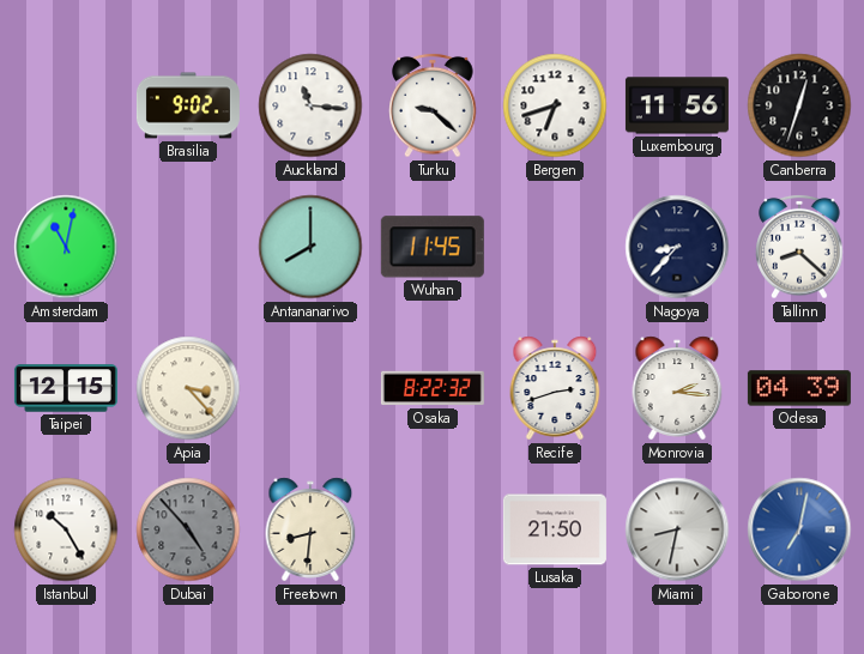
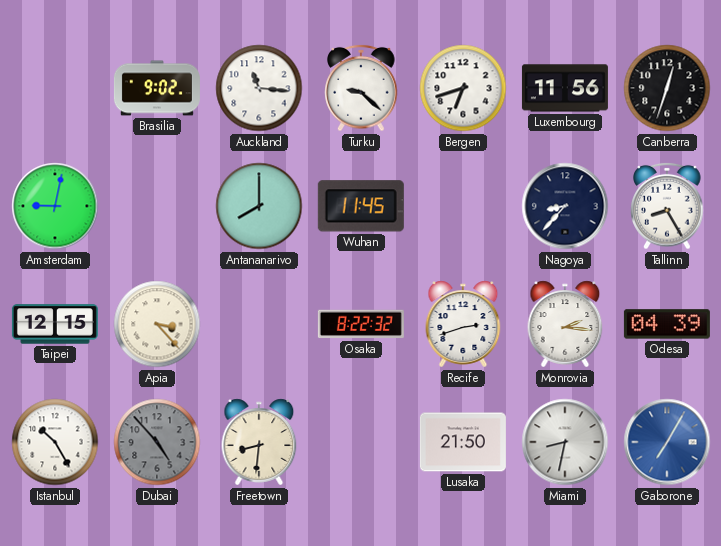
Amsterdam: 11:02 -> 9:02
Tallinn: 8:22 -> 8:25
Gaborone: 7:02 -> 7:05
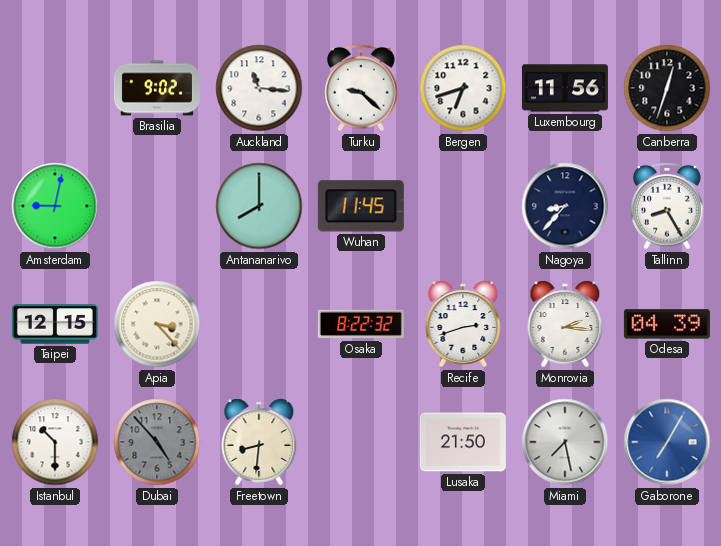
Istanbul: 10:25 -> 10:30
Miami: 8:32 -> 7:28
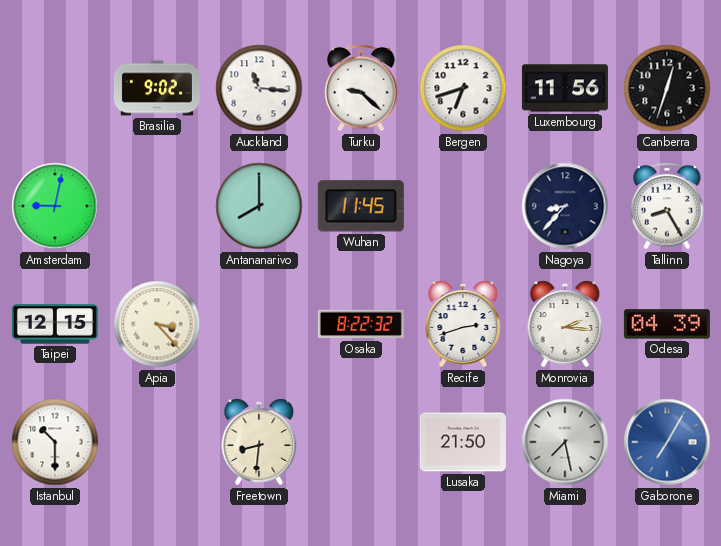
Dubai: 4:53 -> none
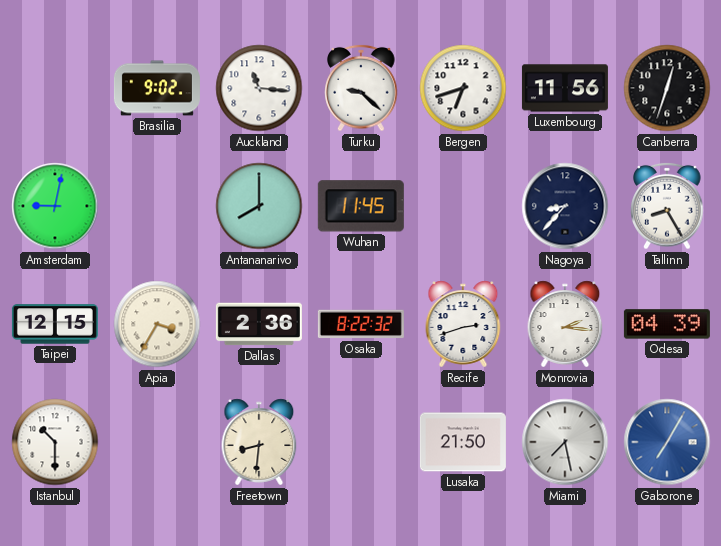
Apia: 3:23 -> 3:35
Dallas: none -> 2:36
